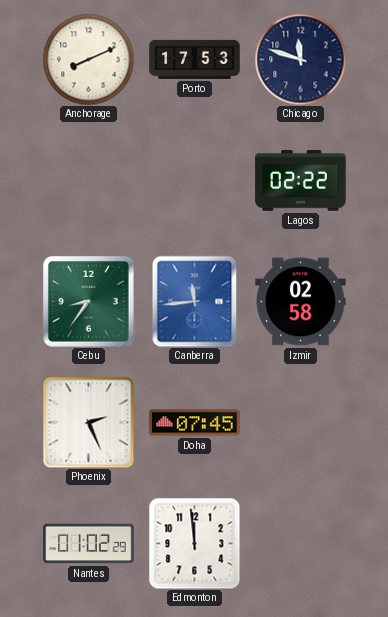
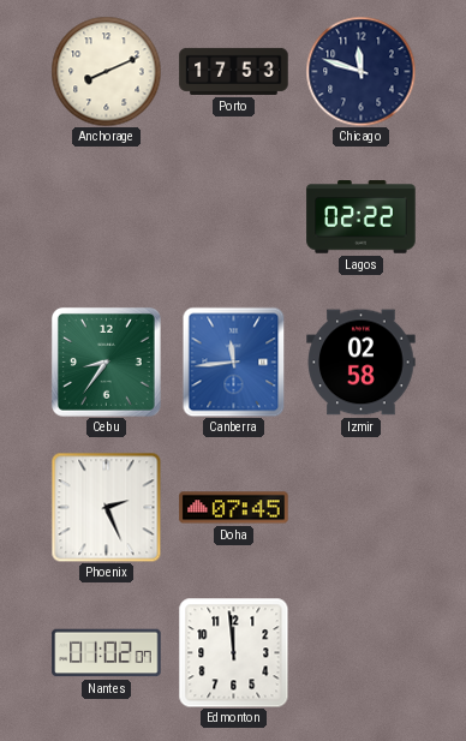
Nantes: 01:02:29 -> 01:02:07
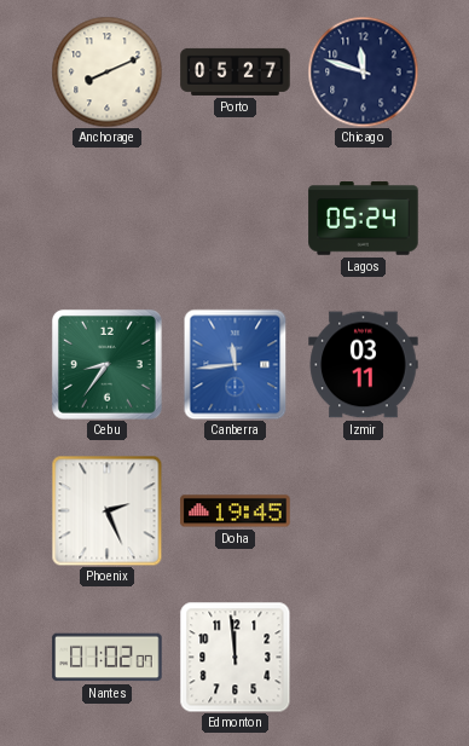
Porto: 17:53 -> 05:27
Lagos: 02:22 -> 05:24
Izmir: 02:58 -> 03:11
Doha: 07:45 -> 19:45
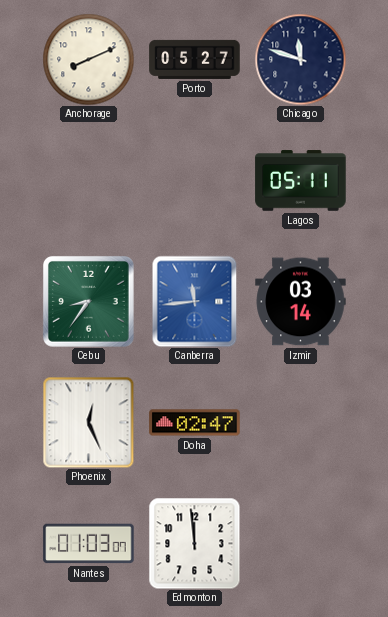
Lagos: 05:24 -> 05:11
Izmir: 03:11 -> 03:14
Phoenix: 2:26 -> 12:26
Doha: 19:45 -> 02:47
Nantes: 01:02 -> 01:03
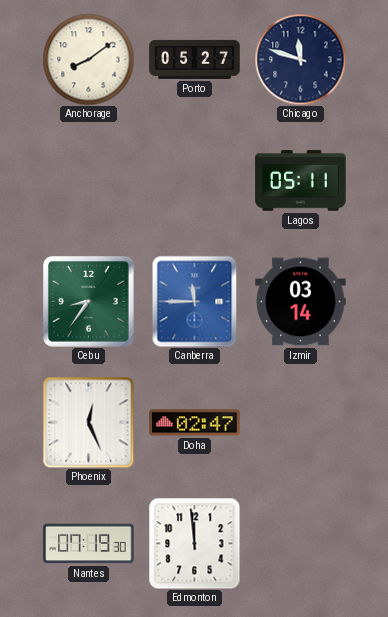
Anchorage: 8:11 -> 8:09
Canberra: 11:44 -> 11:45
Nantes: 01:03 -> 07:19
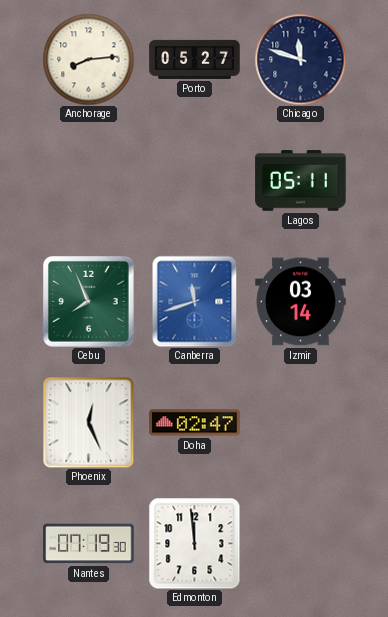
Anchorage: 8:09 -> 8:14
Cebu: 8:36 -> 7:56
Canberra: 11:45 -> 11:42
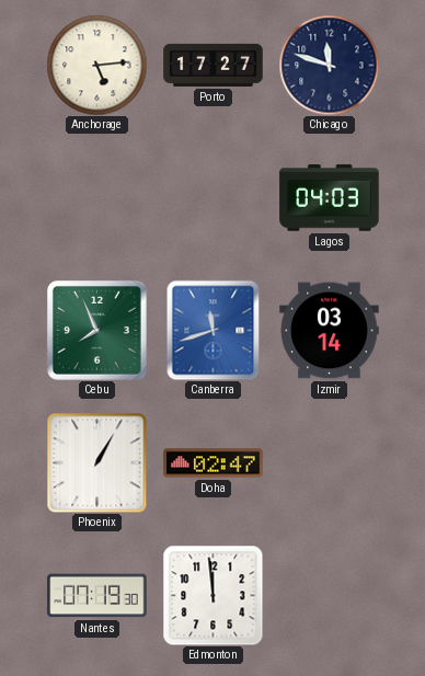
Anchorage: 8:14 -> 5:14
Porto: 05:27 -> 17:27
Lagos: 05:11 -> 04:03
Phoenix: 12:26 -> 1:05
